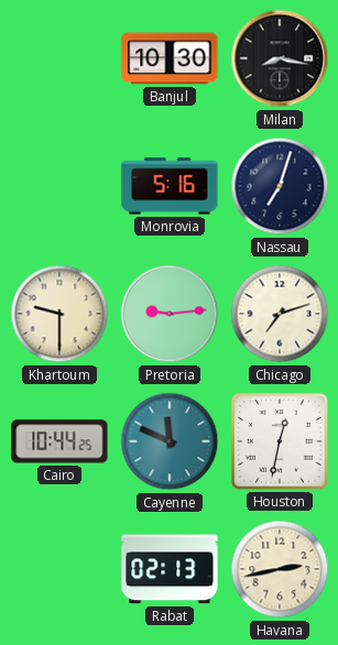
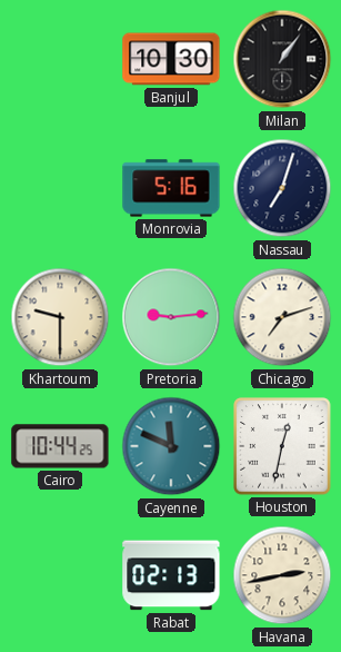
Milan: 8:17 -> 1:06
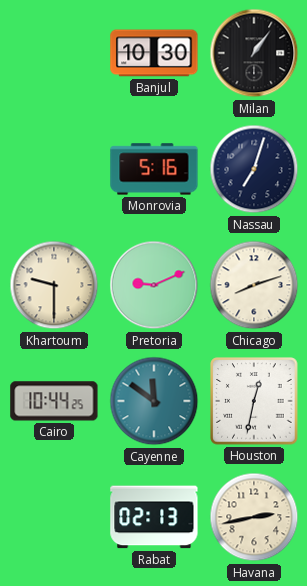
Pretoria: 9:14 -> 9:11
Chicago: 7:12 -> 8:12
Cayenne: 11:49 -> 11:51
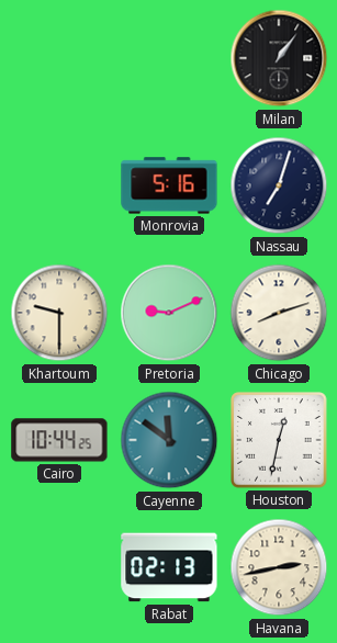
Banjul: 10:30 -> none
